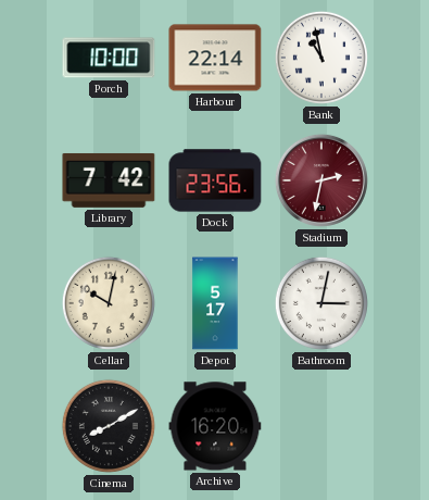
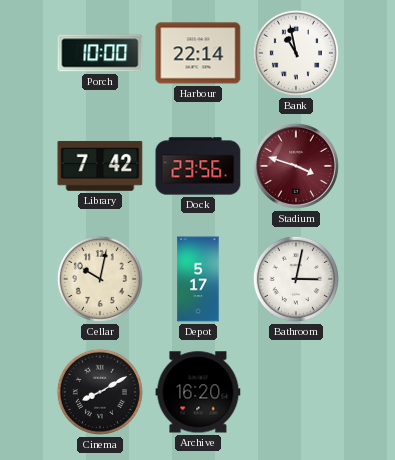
Stadium: 2:32 -> 3:48
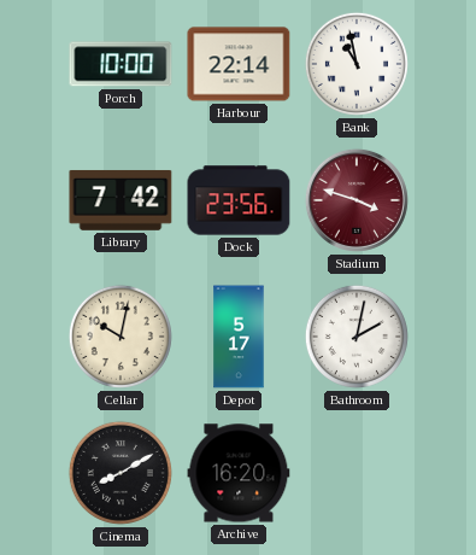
Bathroom: 3:02 -> 2:02
